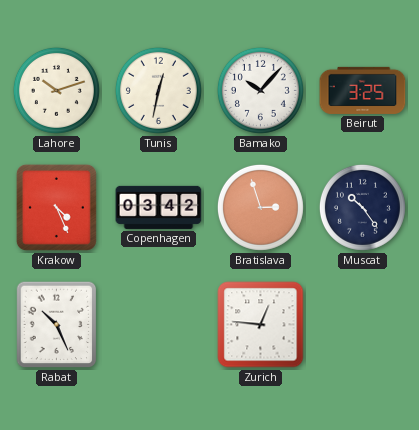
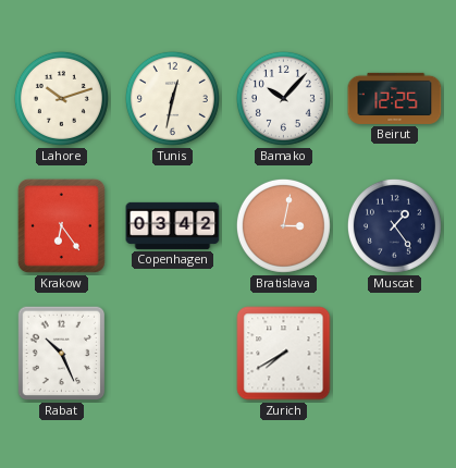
Beirut: 3:25 -> 12:25
Krakow: 4:26 -> 6:24
Bratislava: 2:57 -> 3:02
Muscat: 10:24 -> 1:24
Zurich: 12:46 -> 7:40
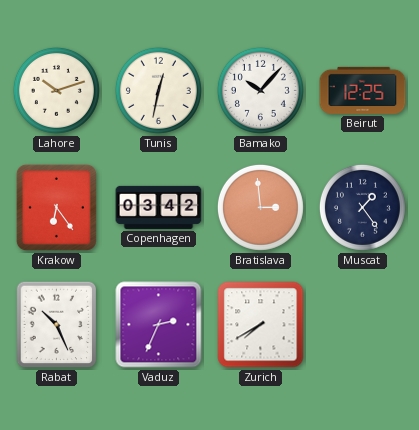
Bratislava: 3:02 -> 2:59
Vaduz: none -> 2:34
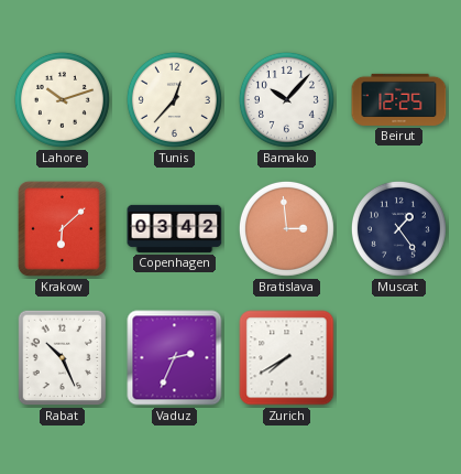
Tunis: 12:32 -> 12:37
Krakow: 6:24 -> 6:08
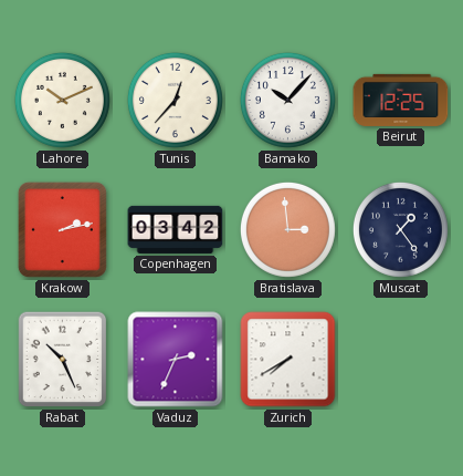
Lahore: 10:12 -> 10:11
Krakow: 6:08 -> 2:13
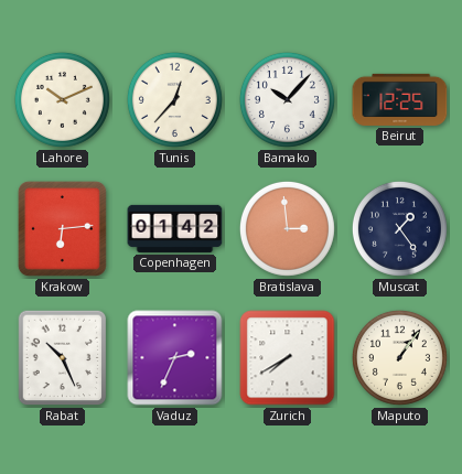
Krakow: 2:13 -> 6:14
Copenhagen: 03:42 -> 01:42
Maputo: none -> 1:06
